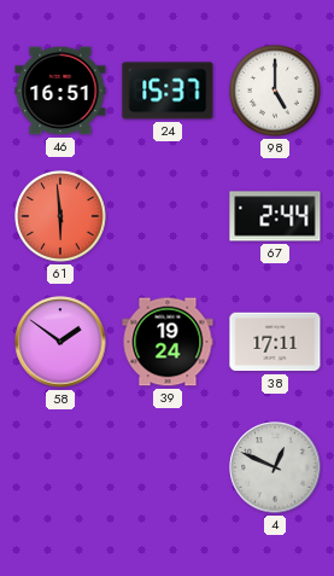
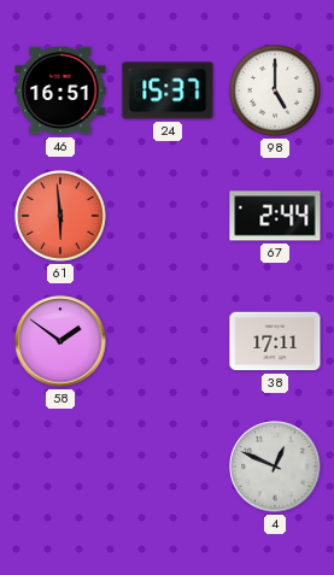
39: 19:24 -> none
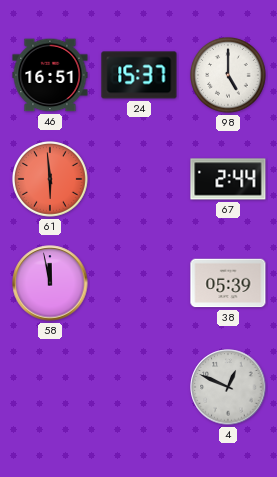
58: 1:51 -> 11:58
38: 17:11 -> 05:39
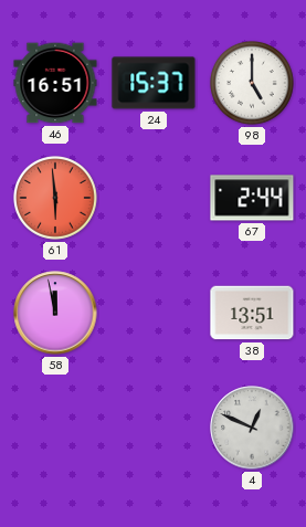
38: 05:39 -> 13:51
